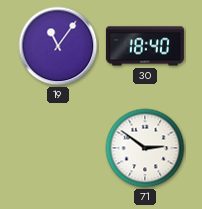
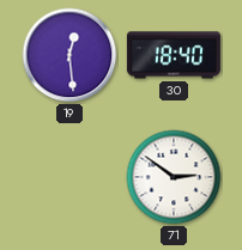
19: 11:06 -> 12:29
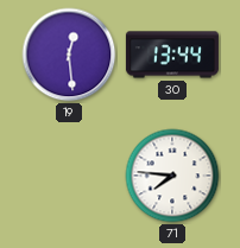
30: 18:40 -> 13:44
71: 2:51 -> 7:46
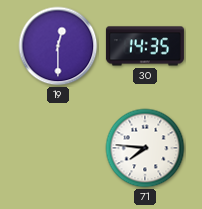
19: 12:29 -> 12:30
30: 13:44 -> 14:35
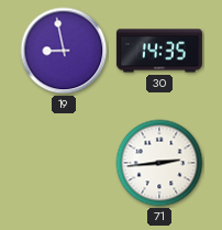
19: 12:30 -> 8:58
71: 7:46 -> 2:44
